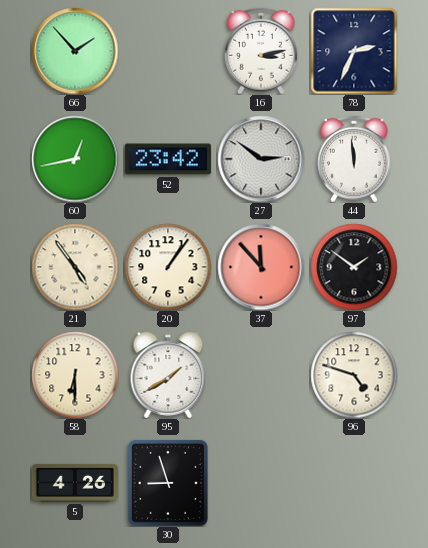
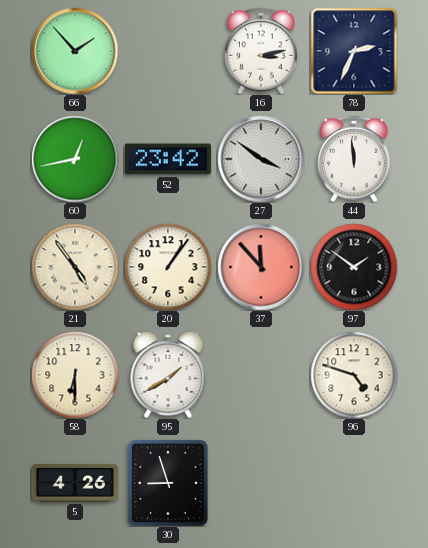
27: 2:51 -> 3:51
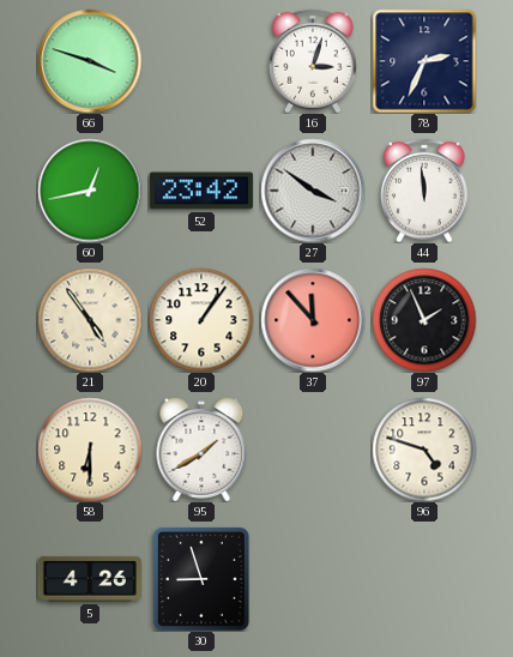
66: 1:53 -> 3:48
16: 3:13 -> 3:03
97: 1:51 -> 1:56
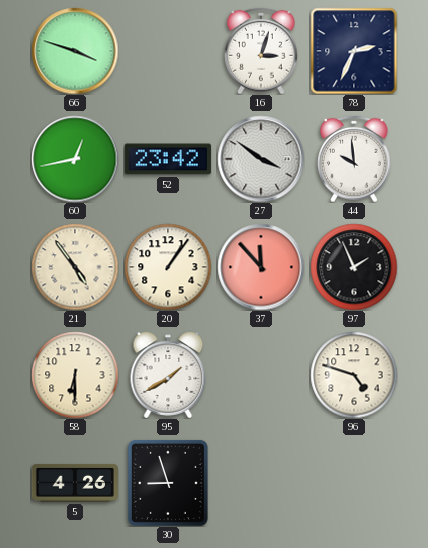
44: 11:59 -> 9:59
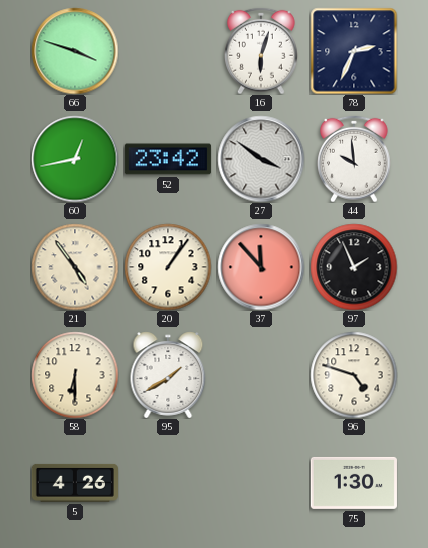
16: 3:03 -> 6:03
30: 8:57 -> none
75: none -> 1:30
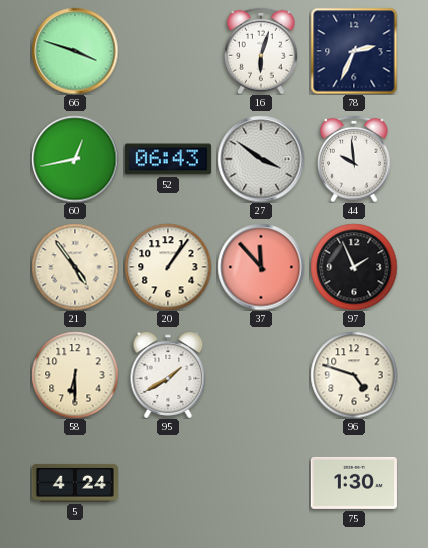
52: 23:42 -> 06:43
5: 4:26 -> 4:24
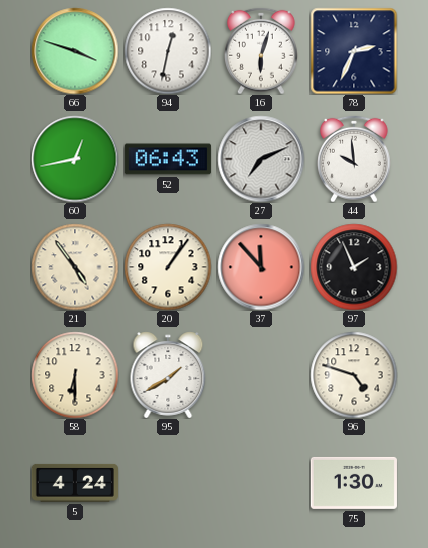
94: none -> 12:32
27: 3:51 -> 7:11
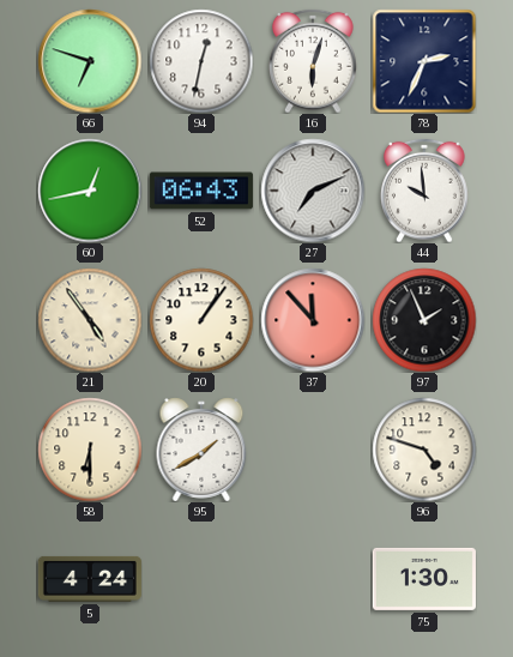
66: 3:48 -> 6:48
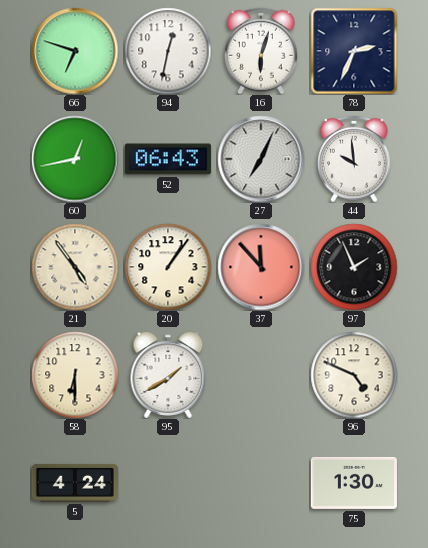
27: 7:11 -> 7:04
96: 4:48 -> 4:49
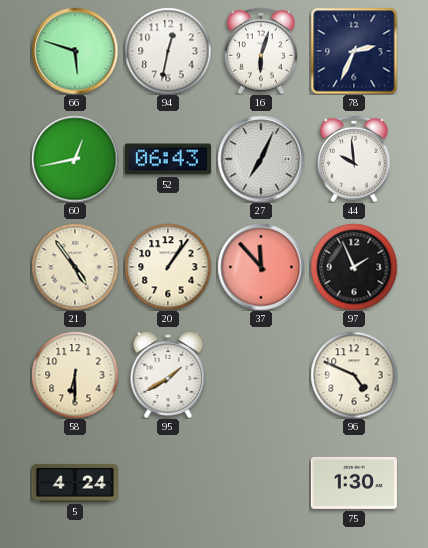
66: 6:48 -> 5:48
